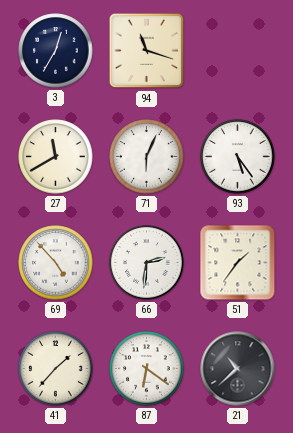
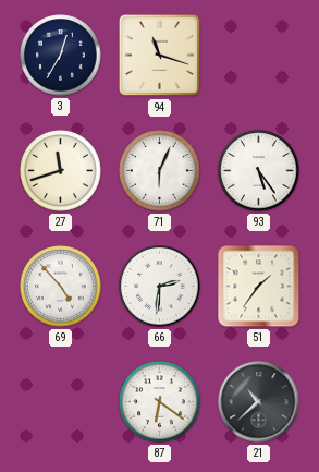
27: 11:40 -> 11:42
41: 1:37 -> none
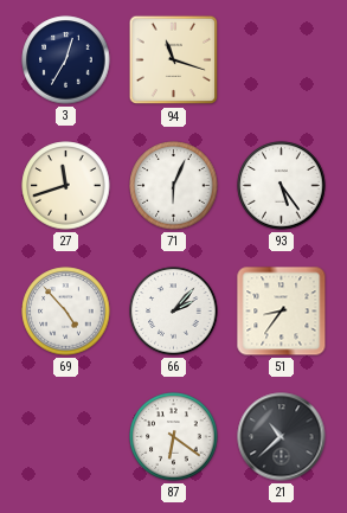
66: 2:31 -> 2:07
51: 1:36 -> 8:36
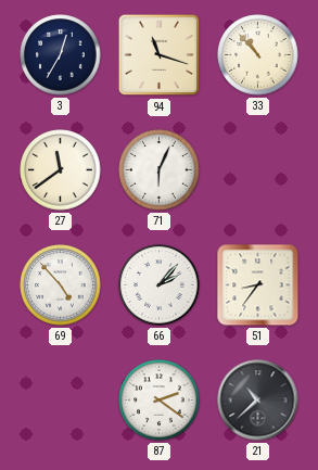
33: none -> 10:53
27: 11:42 -> 11:39
93: 5:24 -> none
87: 6:21 -> 2:21
